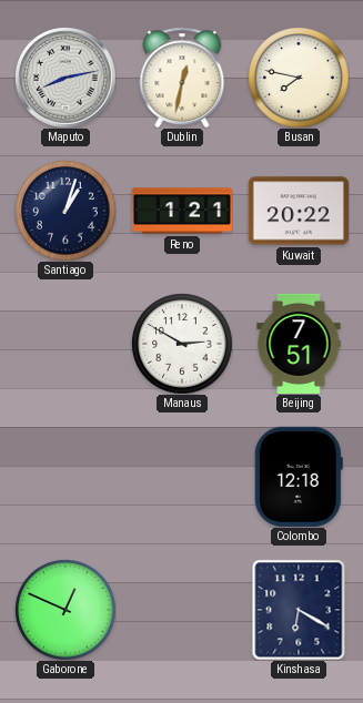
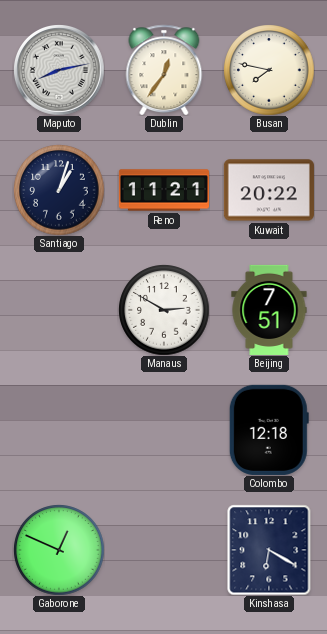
Dublin: 12:32 -> 12:36
Reno: 1:21 -> 11:21
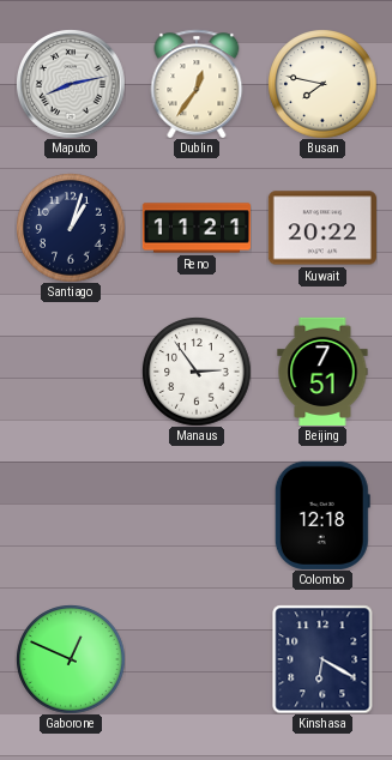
Manaus: 2:50 -> 2:54
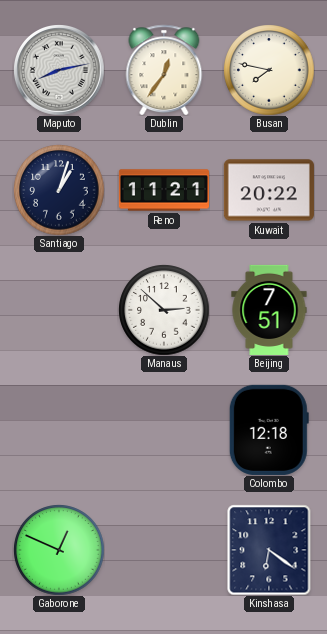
Manaus: 2:54 -> 2:52
Kinshasa: 6:20 -> 6:21
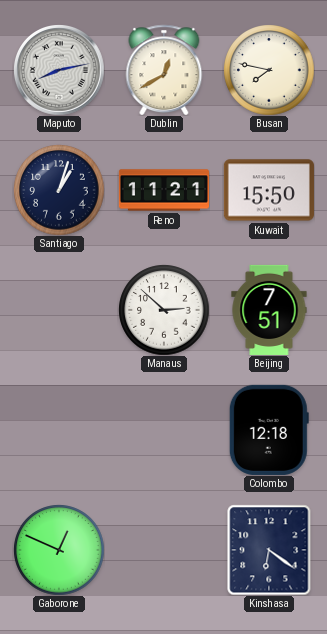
Dublin: 12:36 -> 12:40
Kuwait: 20:22 -> 15:50
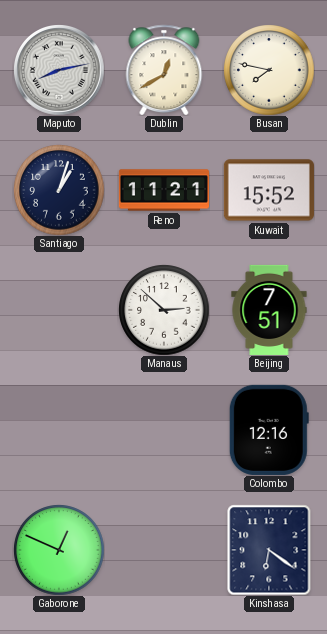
Kuwait: 15:50 -> 15:52
Colombo: 12:18 -> 12:16
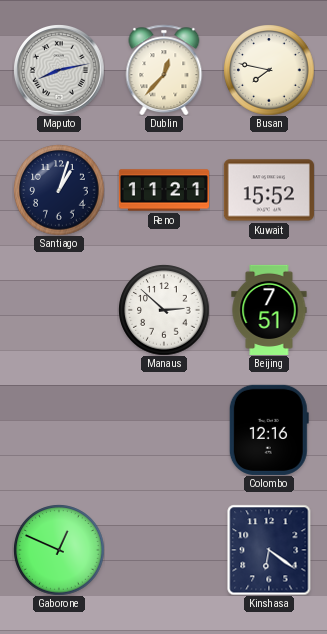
Dublin: 12:40 -> 12:37
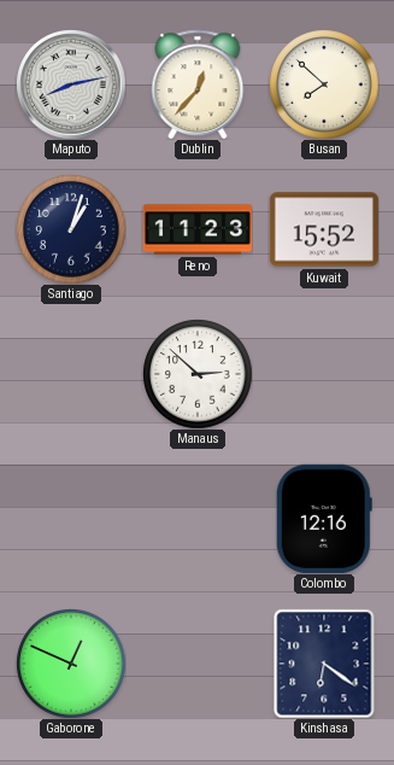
Busan: 7:47 -> 7:52
Reno: 11:21 -> 11:23
Beijing: 7:51 -> none
